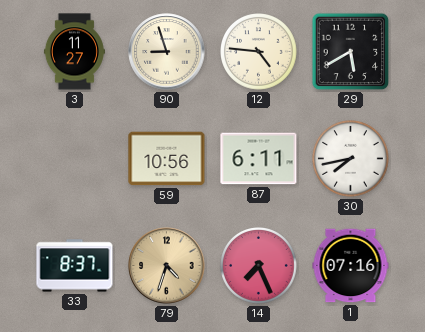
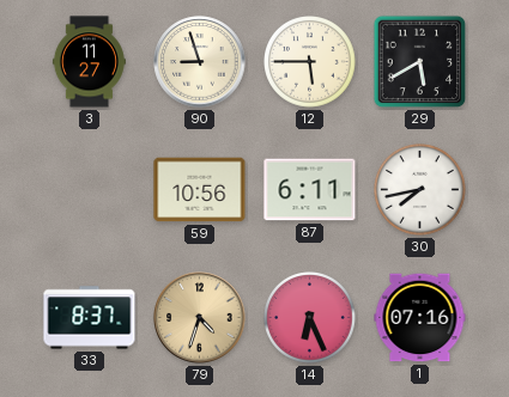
12: 4:46 -> 5:45
14: 7:26 -> 6:26
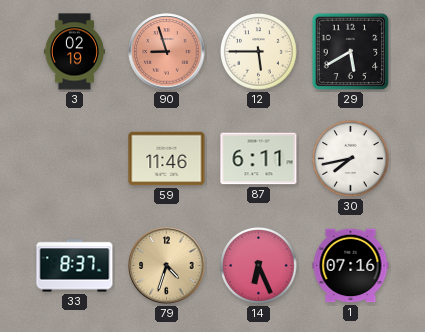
3: 11:27 -> 02:19
90 dial: cream -> salmon
59: 10:56 -> 11:46
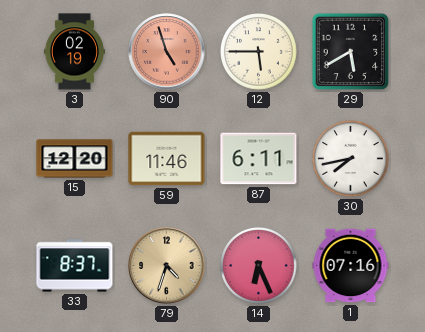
90: 8:57 -> 4:57
15: none -> 12:20
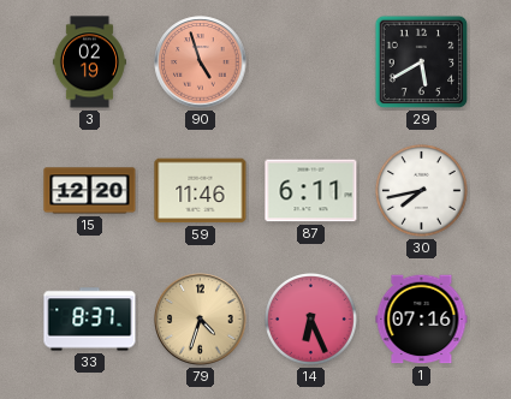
12: 5:45 -> none
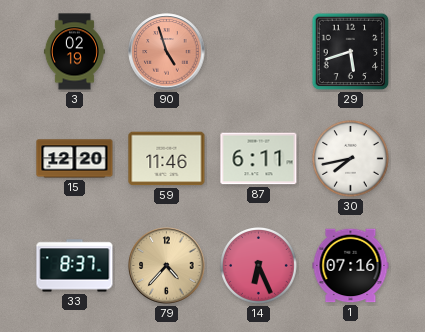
29: 5:40 -> 5:42
79: 4:33 -> 4:37
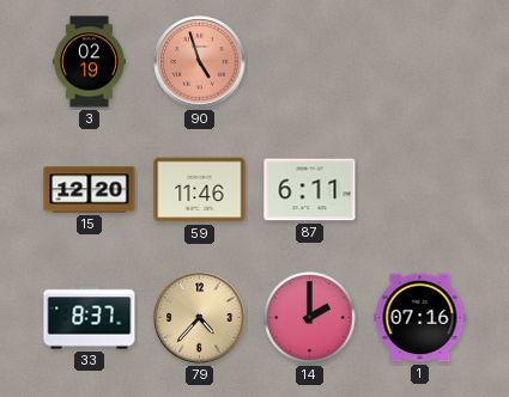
29: 5:42 -> none
30: 7:43 -> none
14: 6:26 -> 2:00
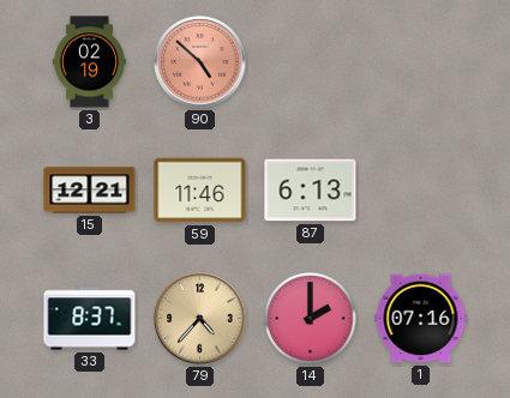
90: 4:57 -> 4:52
15: 12:20 -> 12:21
87: 6:11 -> 6:13
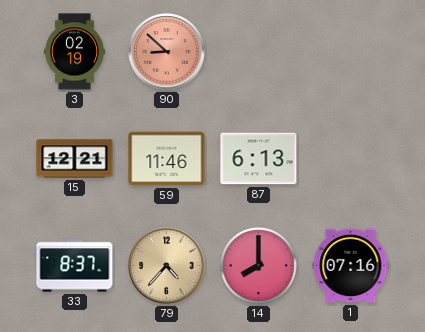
90: 4:52 -> 8:52
14: 2:00 -> 8:00
